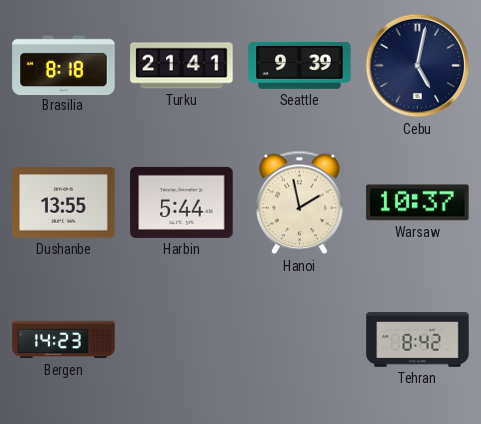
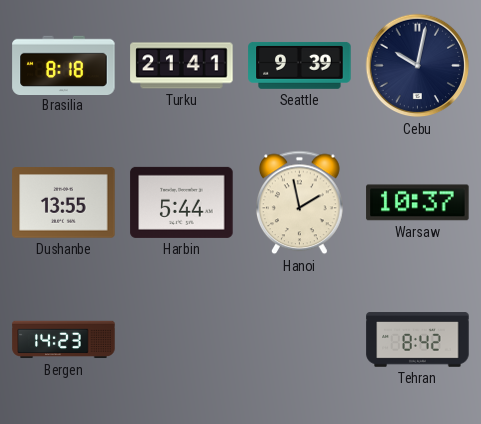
Cebu: 5:02 -> 10:02
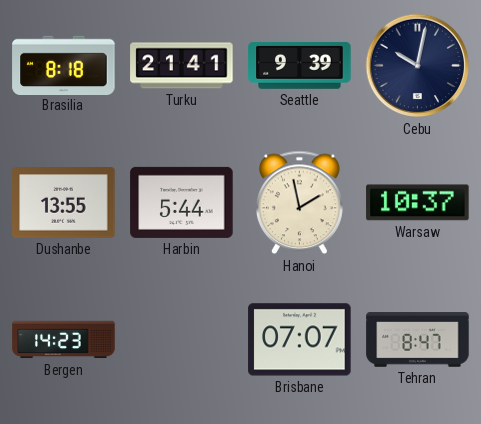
Brisbane: none -> 07:07
Tehran: 8:42 -> 8:47
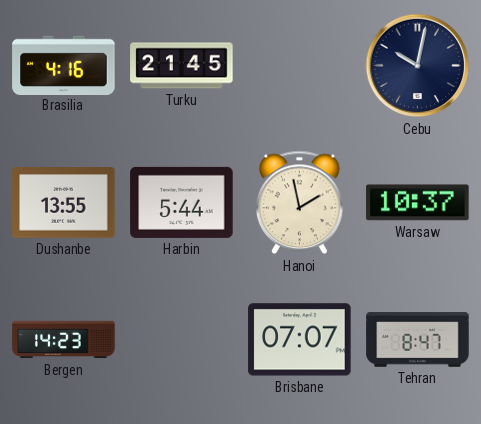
Brasilia: 8:18 -> 4:16
Turku: 21:41 -> 21:45
Seattle: 9:39 -> none
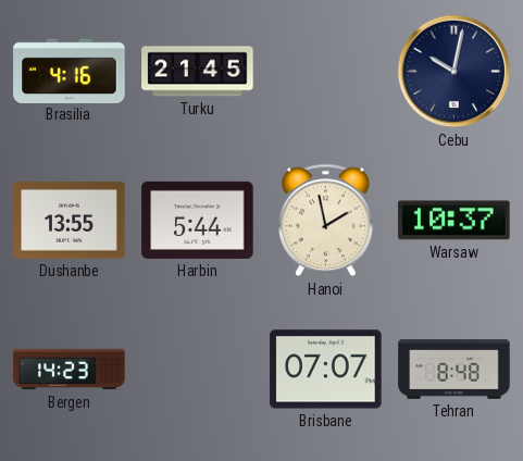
Tehran: 8:47 -> 8:48
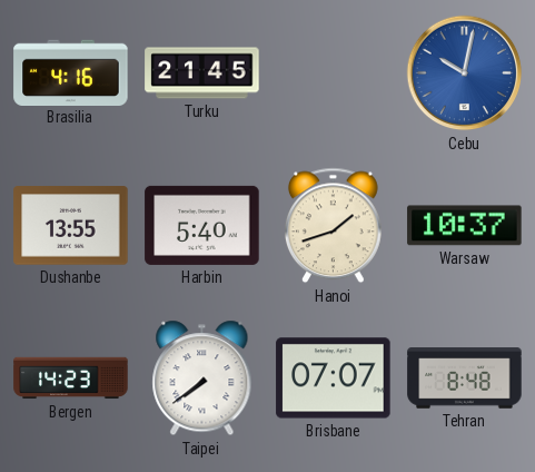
Cebu dial: navy -> blue
Harbin: 5:44 -> 5:40
Hanoi: 1:58 -> 1:42
Taipei: none -> 7:39
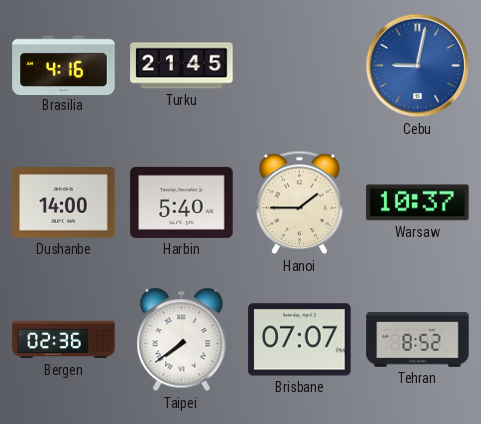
Cebu: 10:02 -> 9:02
Dushanbe: 13:55 -> 14:00
Hanoi: 1:42 -> 1:45
Bergen: 14:23 -> 02:36
Tehran: 8:48 -> 8:52
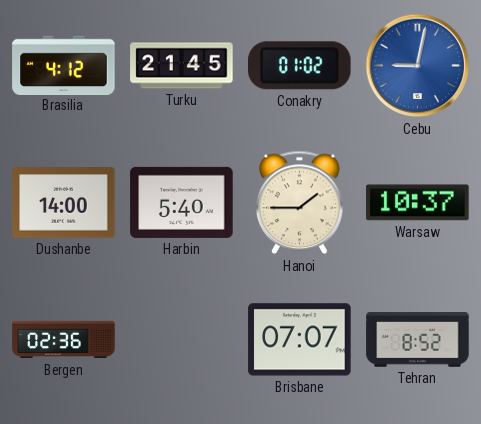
Brasilia: 4:16 -> 4:12
Conakry: none -> 01:02
Taipei: 7:39 -> none
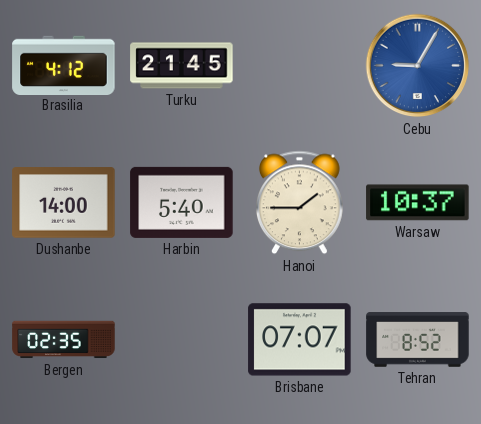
Conakry: 01:02 -> none
Cebu: 9:02 -> 9:05
Bergen: 02:36 -> 02:35
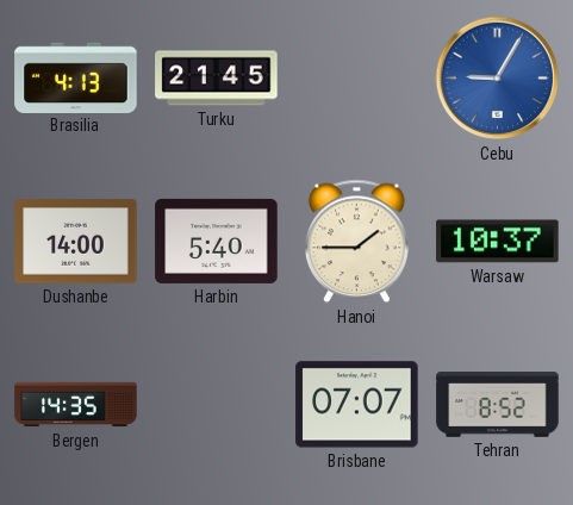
Brasilia: 4:12 -> 4:13
Bergen: 02:35 -> 14:35
